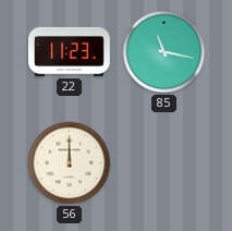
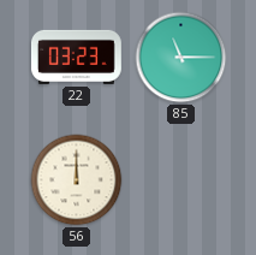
22: 11:23 -> 03:23
85: 11:17 -> 11:15
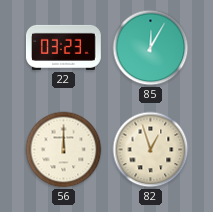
85: 11:15 -> 12:05
82: none -> 12:57
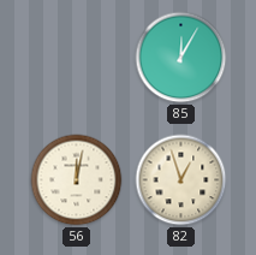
22: 03:23 -> none
56: 12:00 -> 12:02
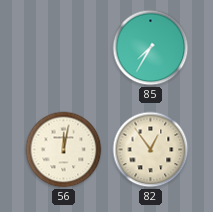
85: 12:05 -> 7:35
82: 12:57 -> 12:54
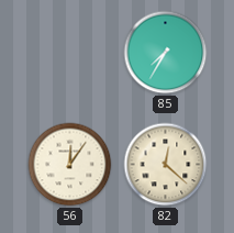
56: 12:02 -> 12:06
82: 12:54 -> 12:22
